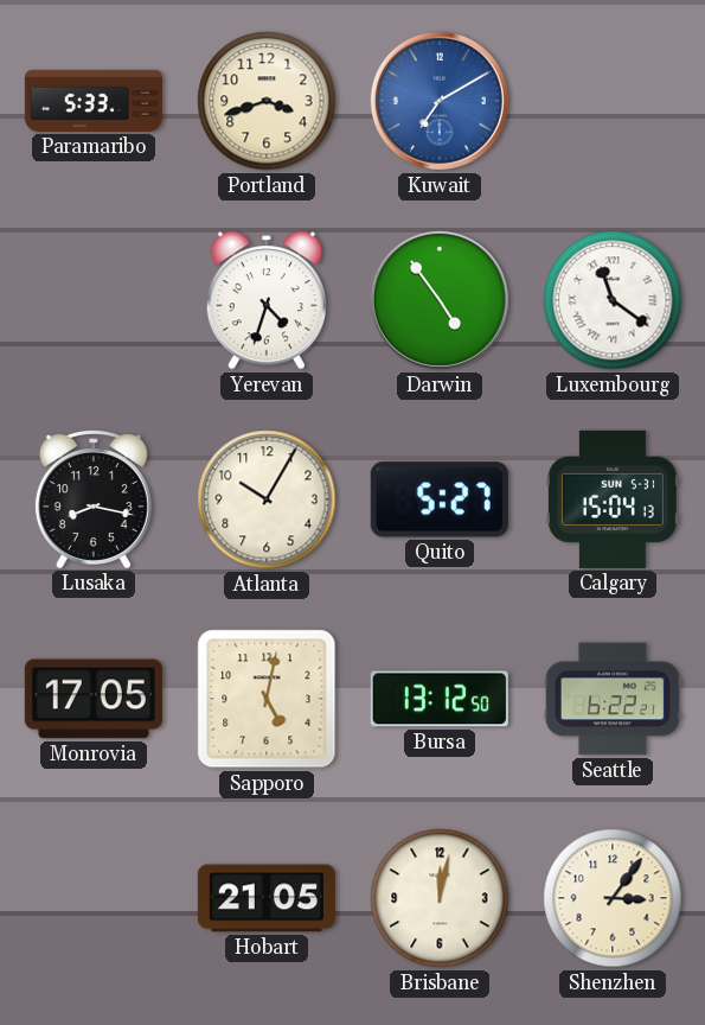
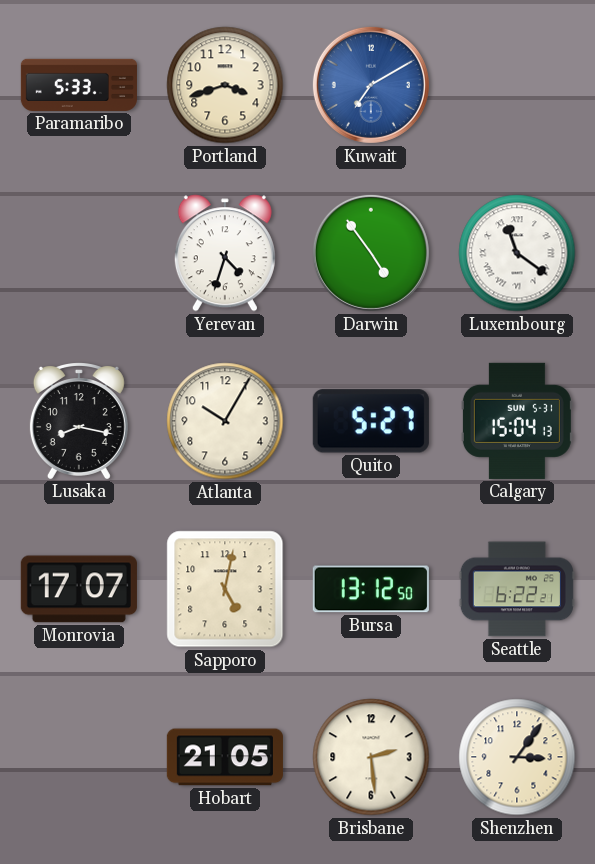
Monrovia: 17:05 -> 17:07
Brisbane: 12:02 -> 2:29
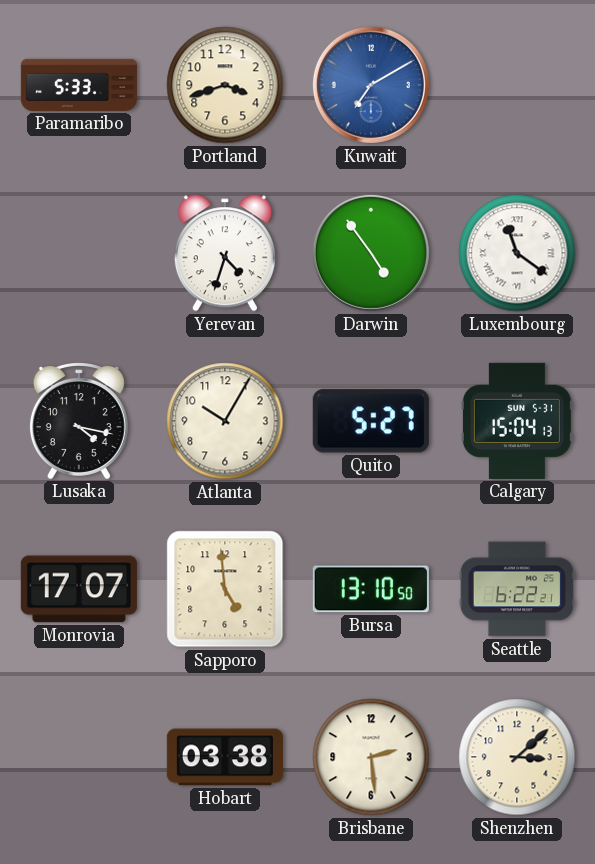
Lusaka: 8:17 -> 4:17
Sapporo: 5:02 -> 4:59
Bursa: 13:12 -> 13:10
Hobart: 21:05 -> 03:38
Shenzhen: 3:06 -> 3:08
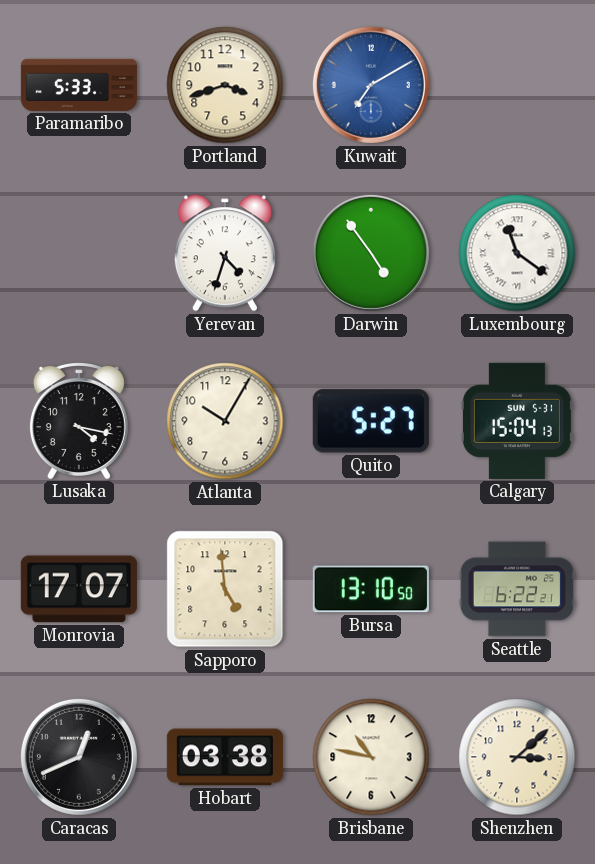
Caracas: none -> 12:41
Brisbane: 2:29 -> 10:47
